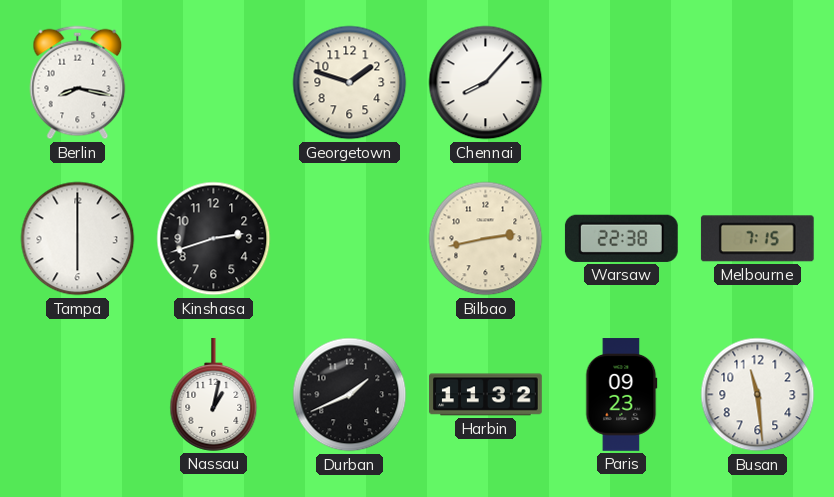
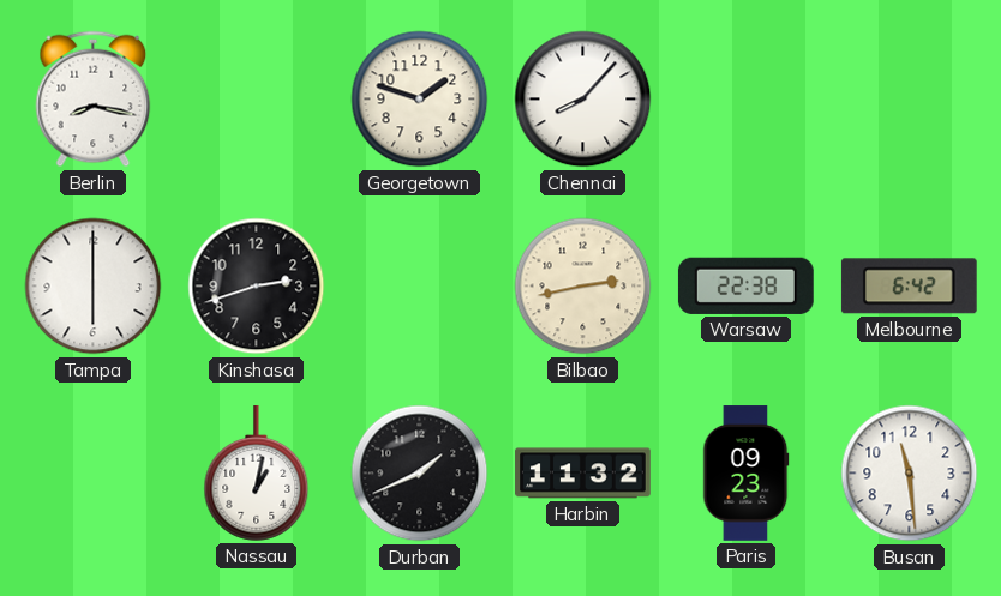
Melbourne: 7:15 -> 6:42
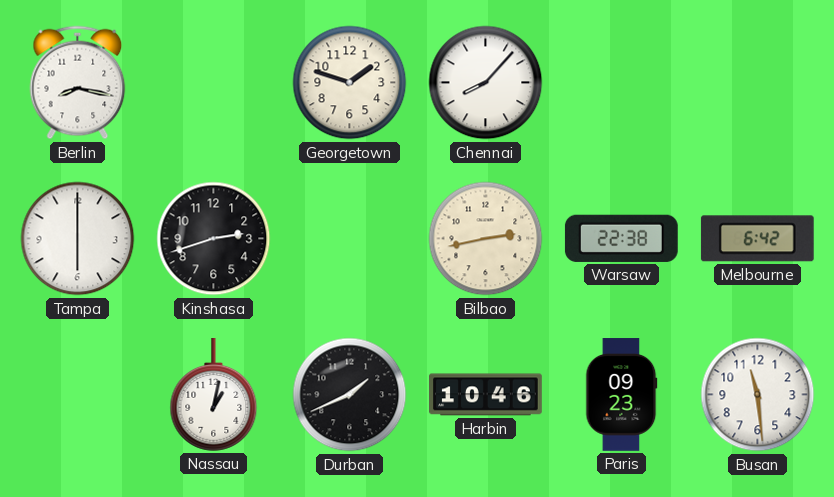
Harbin: 11:32 -> 10:46
